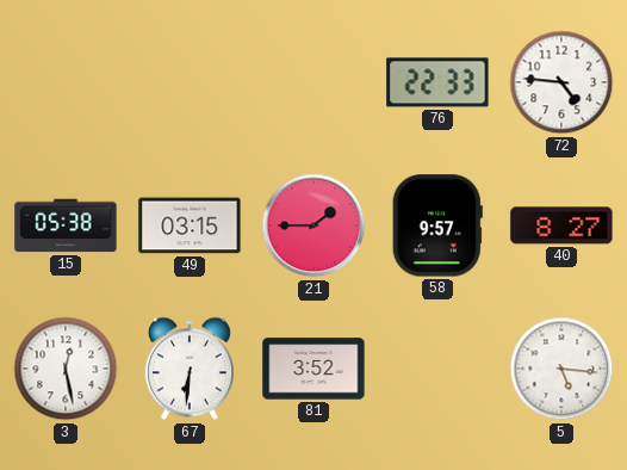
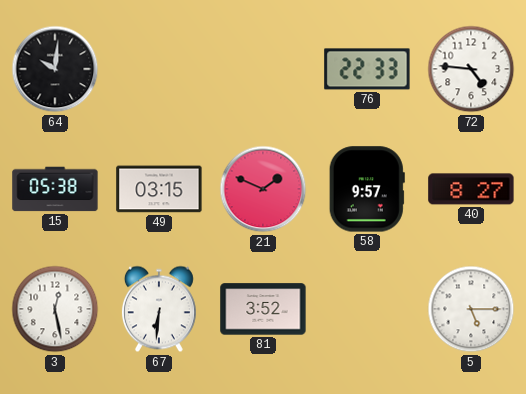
64: none -> 10:01
21: 1:45 -> 1:49
5: 5:16 -> 5:15
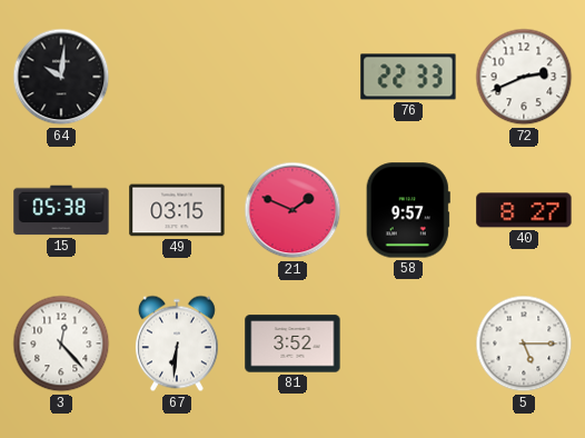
72: 4:46 -> 2:41
3: 12:28 -> 12:23
